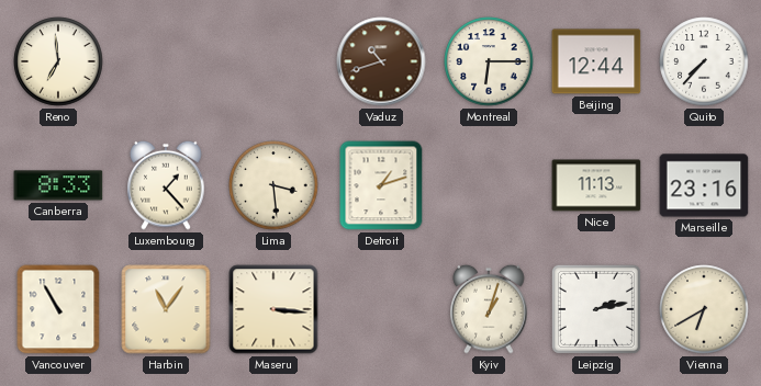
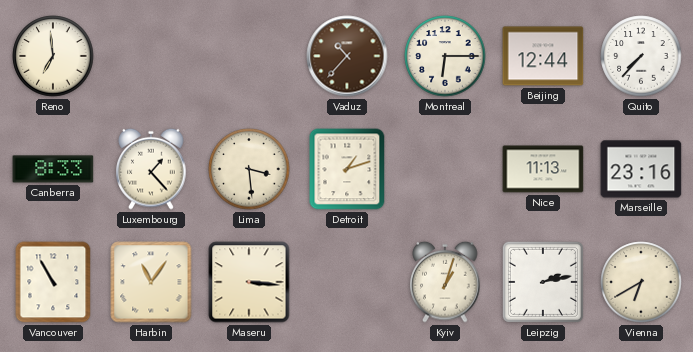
Vaduz: 10:42 -> 10:37
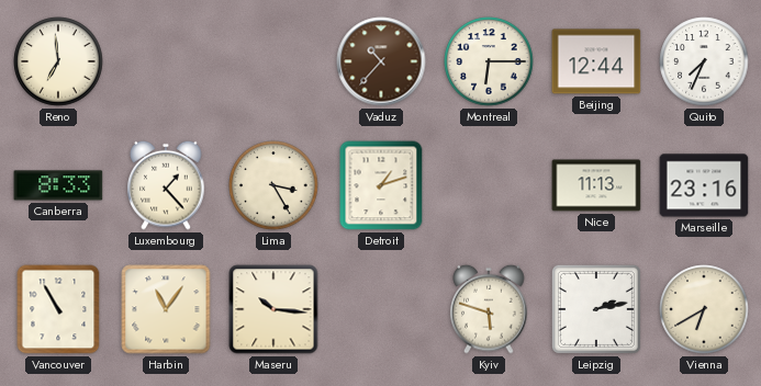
Quito: 7:37 -> 7:34
Lima: 3:29 -> 3:25
Maseru: 3:16 -> 10:16
Kyiv: 1:03 -> 5:48
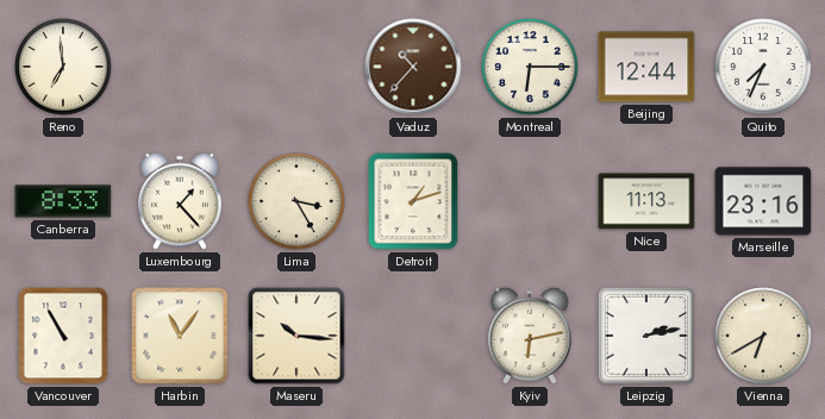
Kyiv: 5:48 -> 6:13
